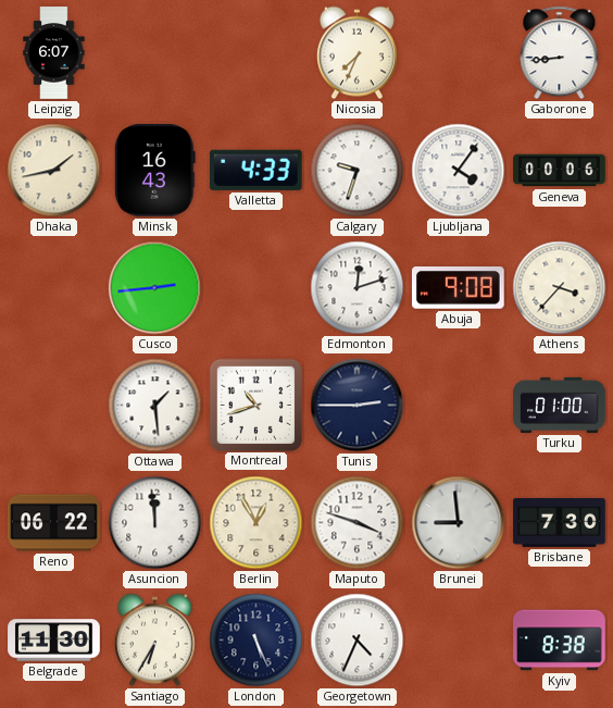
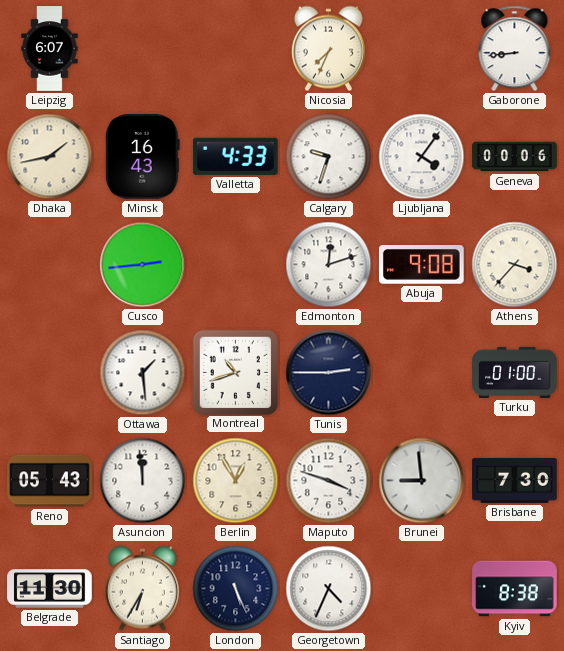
Reno: 06:22 -> 05:43
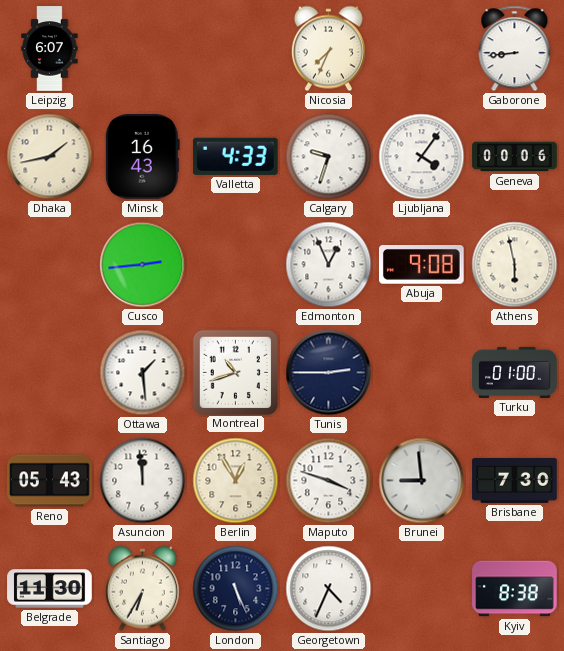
Edmonton: 12:12 -> 12:56
Athens: 3:37 -> 5:58
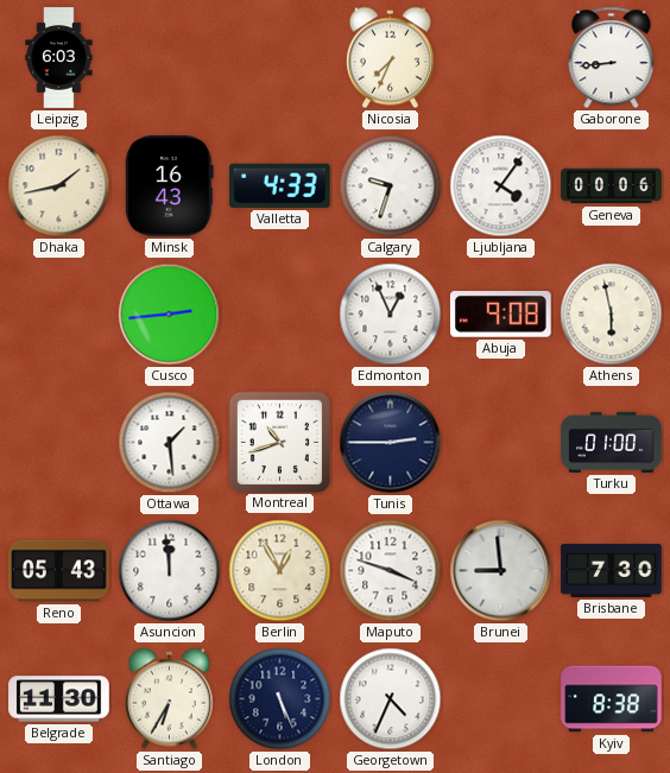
Leipzig: 6:07 -> 6:03
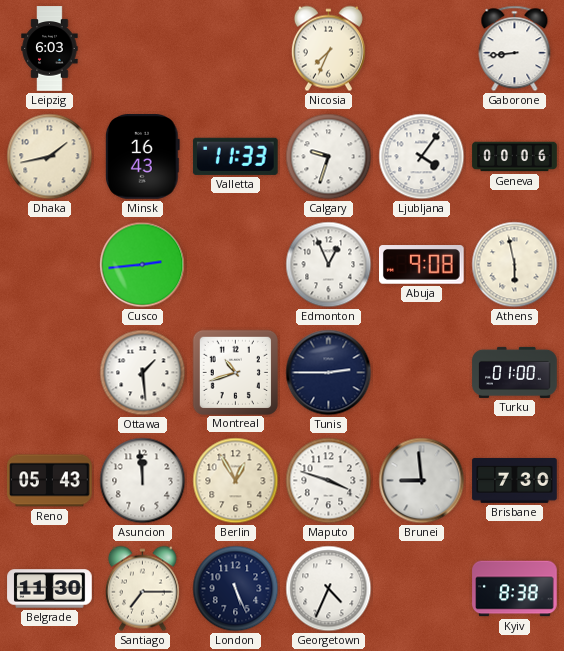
Valletta: 4:33 -> 11:33
Santiago: 6:35 -> 7:15
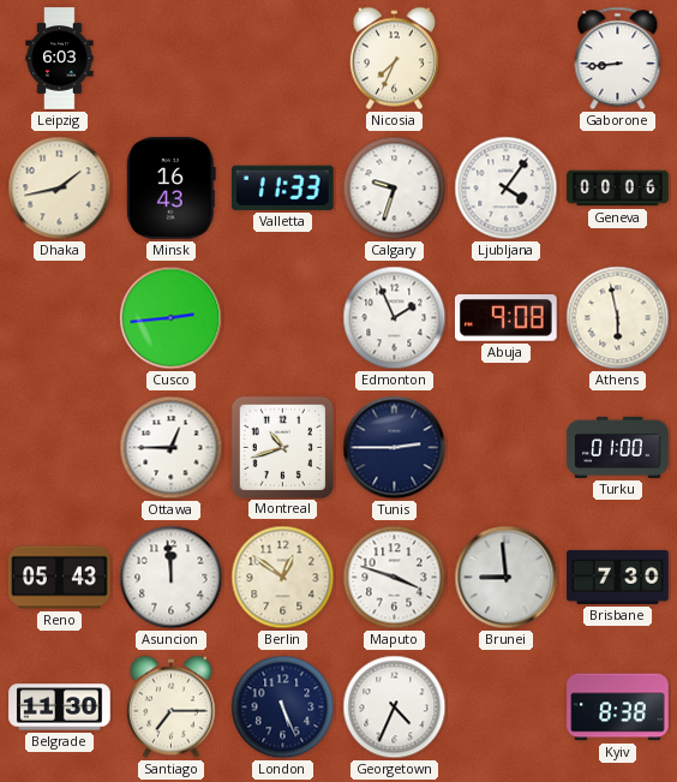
Edmonton: 12:56 -> 1:56
Ottawa: 1:29 -> 12:45
Berlin: 12:55 -> 12:51
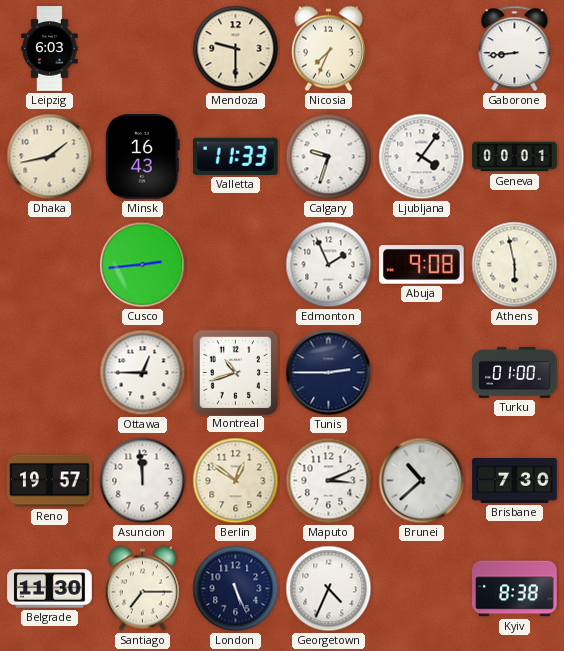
Mendoza: none -> 9:30
Geneva: 00:06 -> 00:01
Reno: 05:43 -> 19:57
Maputo: 3:48 -> 3:11
Brunei: 8:59 -> 10:38
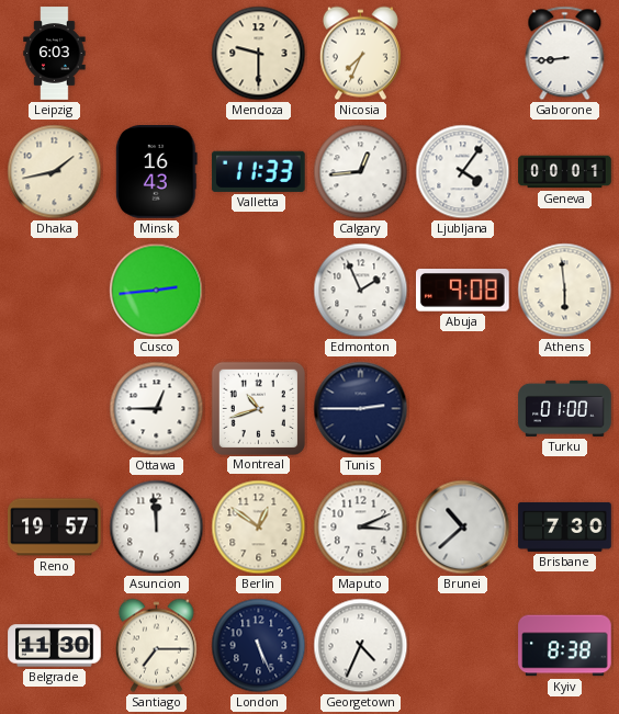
Calgary: 9:33 -> 12:44
Athens: 5:58 -> 5:59
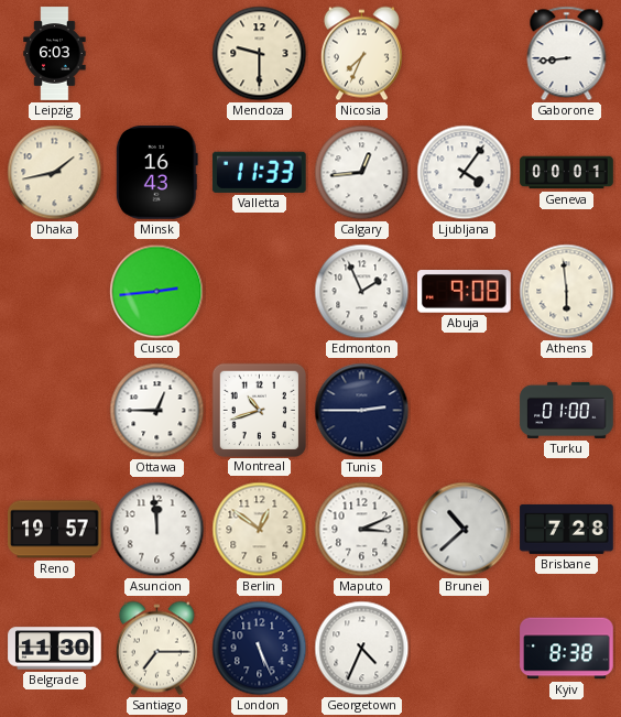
Brisbane: 7:30 -> 7:28
